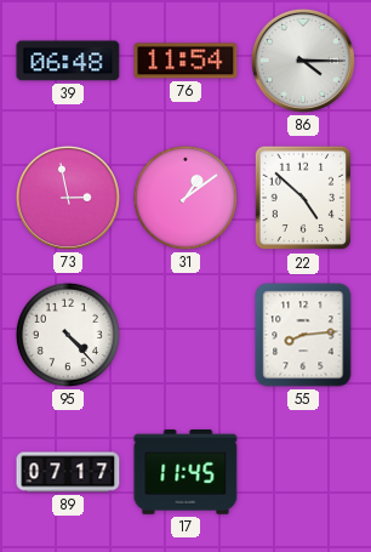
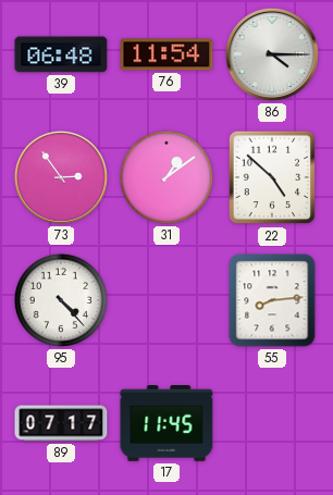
73: 2:58 -> 2:54
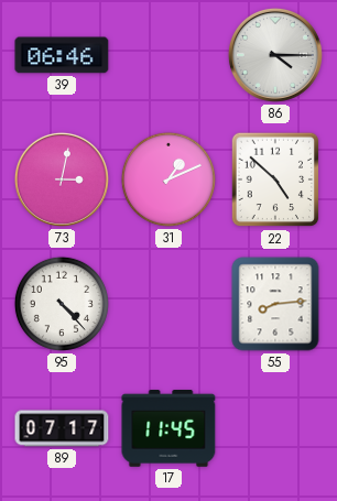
39: 06:48 -> 06:46
76: 11:54 -> none
73: 2:54 -> 3:02
31: 1:09 -> 1:11
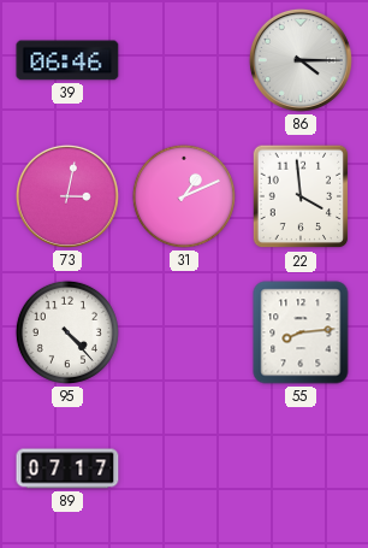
22: 4:52 -> 3:59
17: 11:45 -> none
